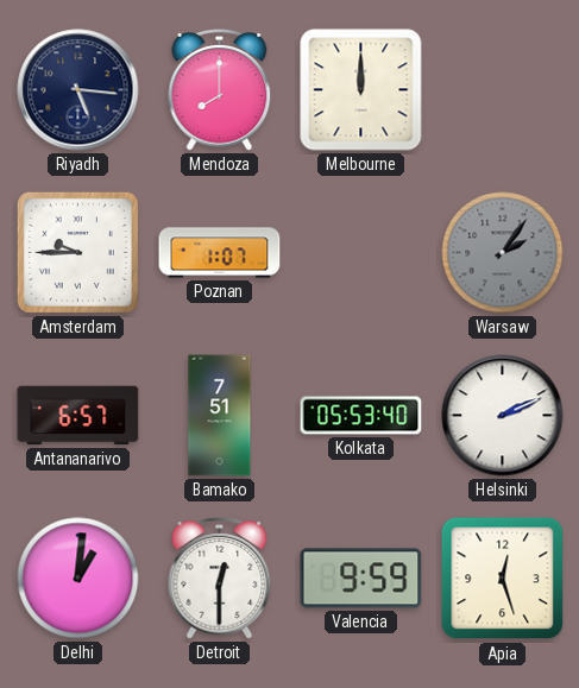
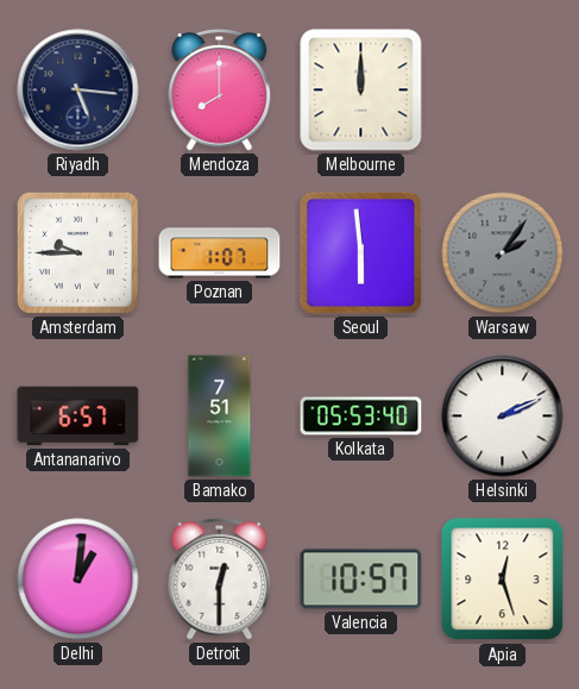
Seoul: none -> 5:59
Valencia: 9:59 -> 10:57
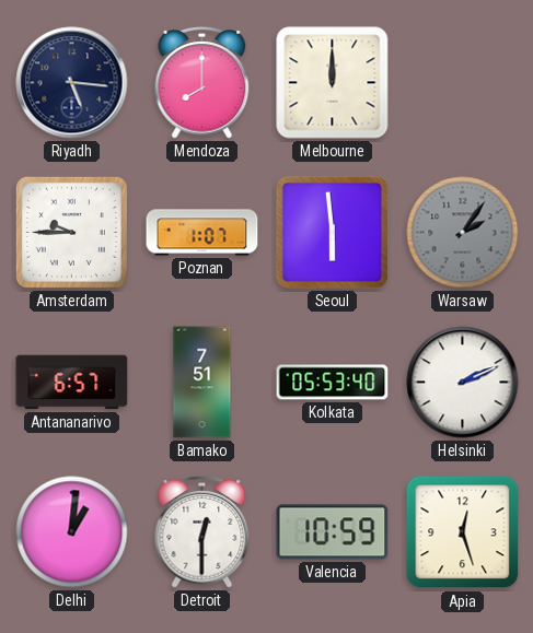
Valencia: 10:57 -> 10:59
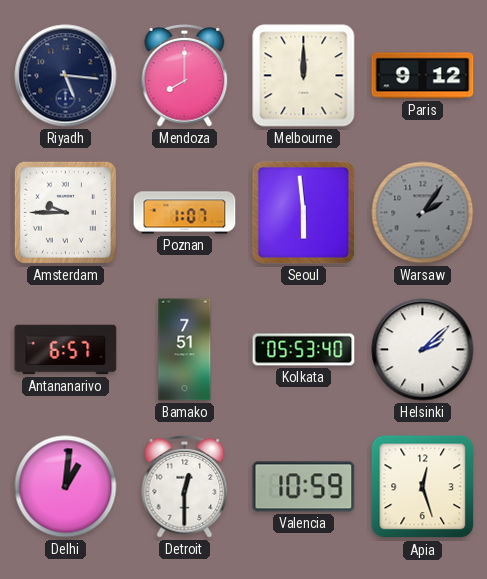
Paris: none -> 9:12
Helsinki: 2:11 -> 2:08
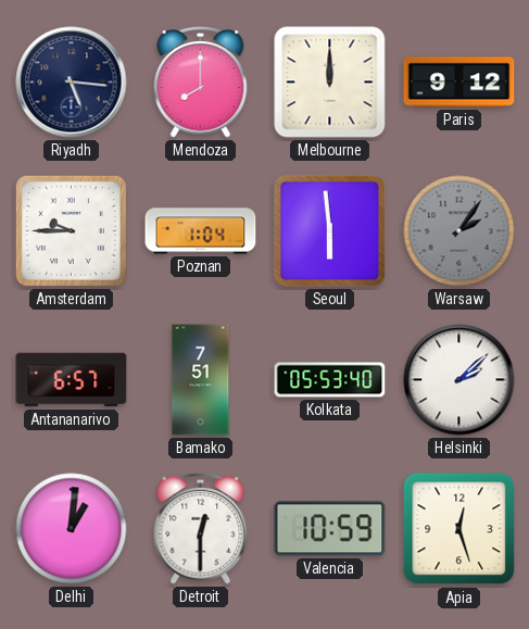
Poznan: 1:07 -> 1:04
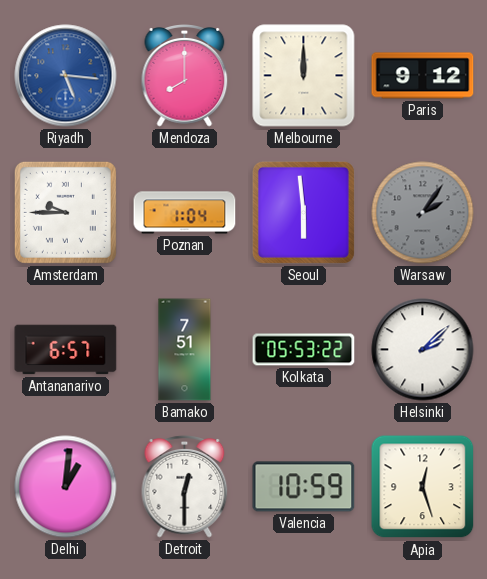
Riyadh dial: navy -> blue
Kolkata: 05:53:40 -> 05:53:22
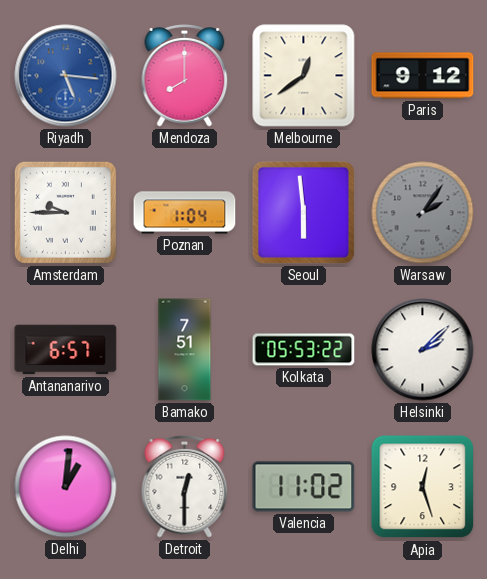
Melbourne: 12:00 -> 12:39
Valencia: 10:59 -> 11:02
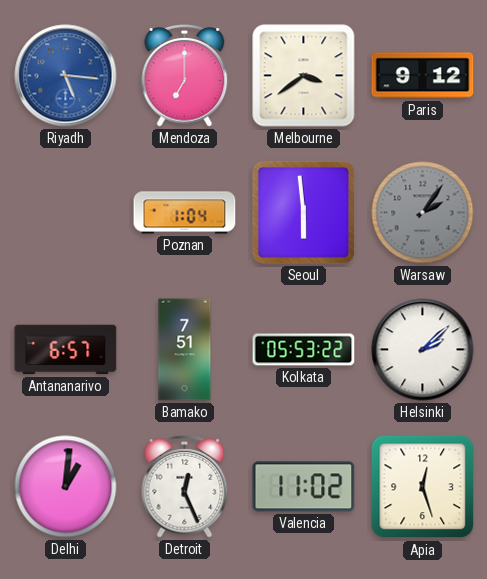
Mendoza: 8:00 -> 7:00
Melbourne: 12:39 -> 3:39
Amsterdam: 9:45 -> none
Detroit: 12:30 -> 12:26
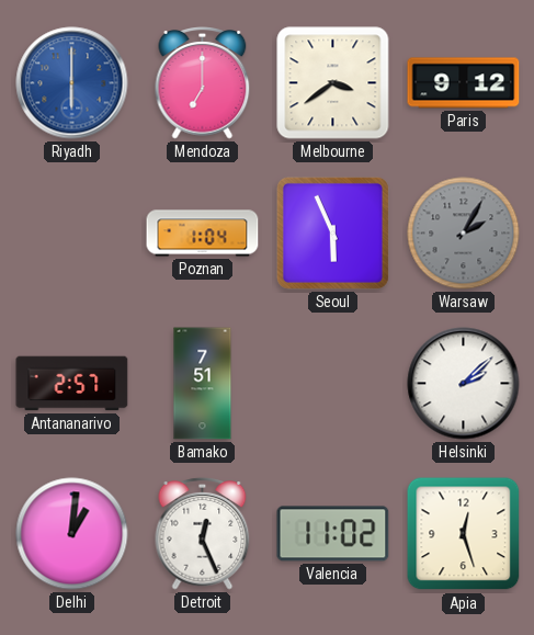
Riyadh: 5:16 -> 6:00
Seoul: 5:59 -> 5:56
Warsaw: 2:06 -> 2:05
Antananarivo: 6:57 -> 2:57
Kolkata: 05:53 -> none
